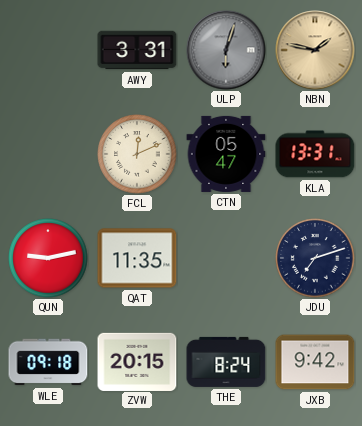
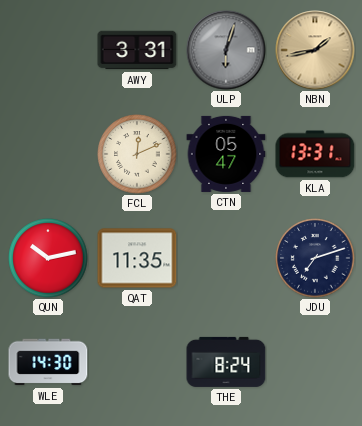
NBN: 1:47 -> 1:43
QUN: 9:13 -> 10:13
WLE: 09:18 -> 14:30
ZVW: 20:15 -> none
JXB: 9:42 -> none
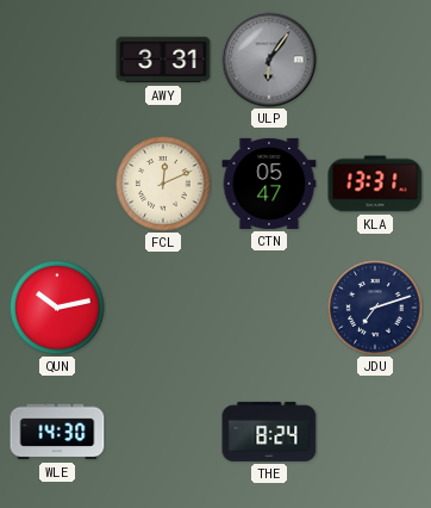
ULP: 6:03 -> 6:06
NBN: 1:43 -> none
QAT: 11:35 -> none
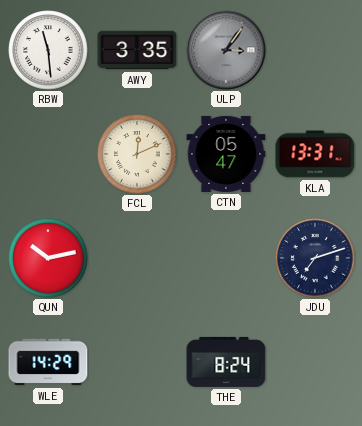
RBW: none -> 11:29
AWY: 3:31 -> 3:35
ULP: 6:06 -> 3:06
WLE: 14:30 -> 14:29
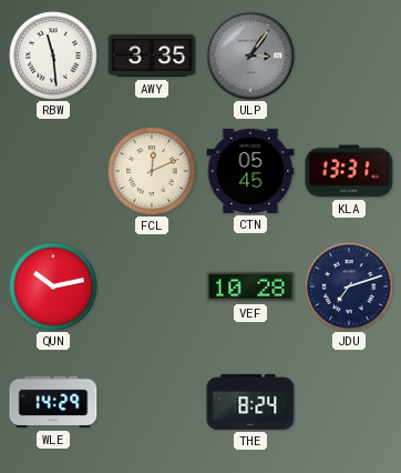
CTN: 05:47 -> 05:45
VEF: none -> 10:28
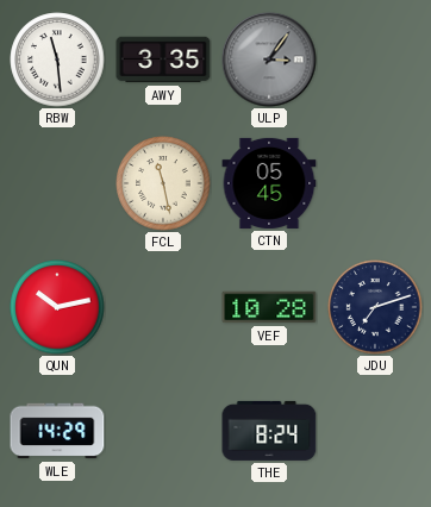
FCL: 12:11 -> 11:28
KLA: 13:31 -> none
